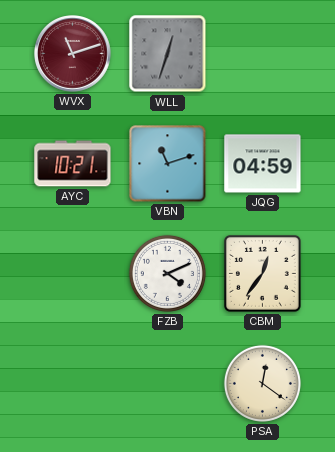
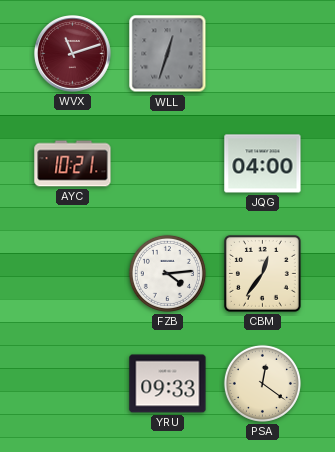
VBN: 11:12 -> none
JQG: 04:59 -> 04:00
FZB: 4:11 -> 4:14
YRU: none -> 09:33
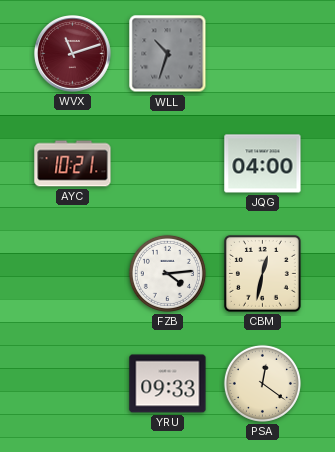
WLL: 12:33 -> 10:33
CBM: 12:36 -> 12:32
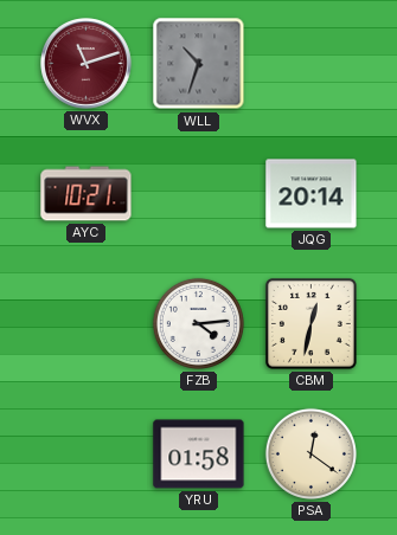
JQG: 04:00 -> 20:14
YRU: 09:33 -> 01:58
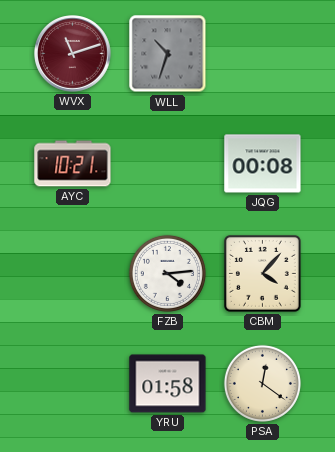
JQG: 20:14 -> 00:08
CBM: 12:32 -> 4:07
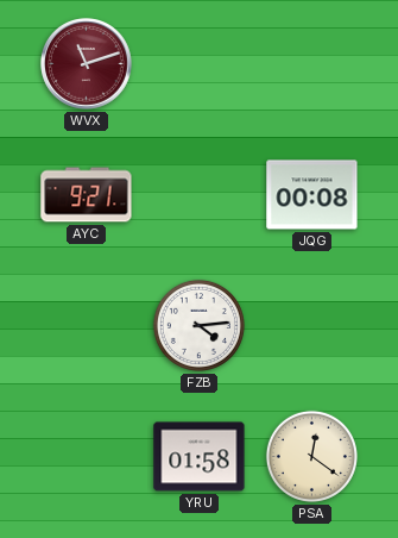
WLL: 10:33 -> none
AYC: 10:21 -> 9:21
CBM: 4:07 -> none
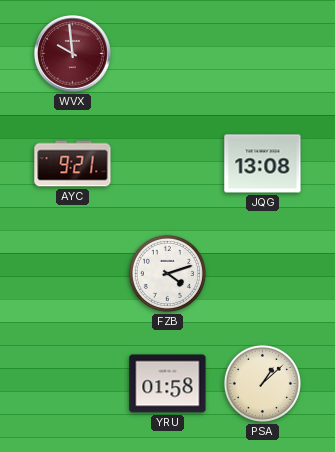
WVX: 11:12 -> 9:59
JQG: 00:08 -> 13:08
FZB: 4:14 -> 4:12
PSA: 12:21 -> 1:08
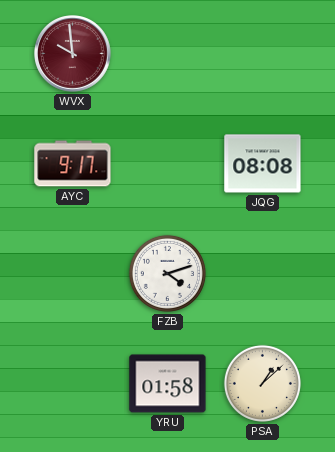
AYC: 9:21 -> 9:17
JQG: 13:08 -> 08:08
